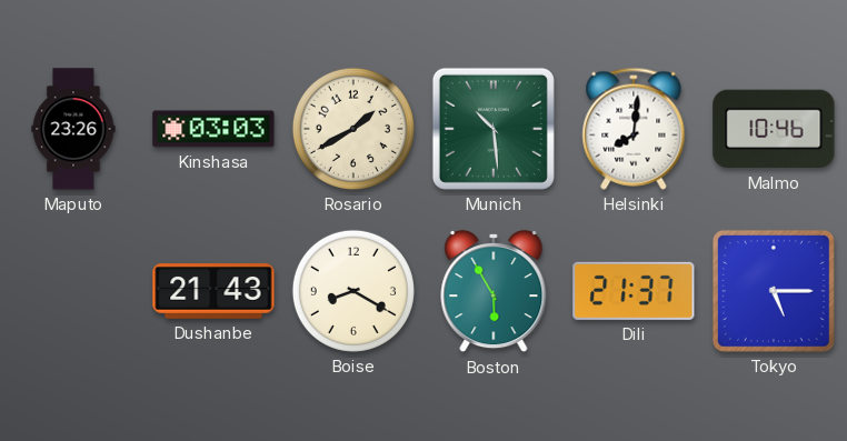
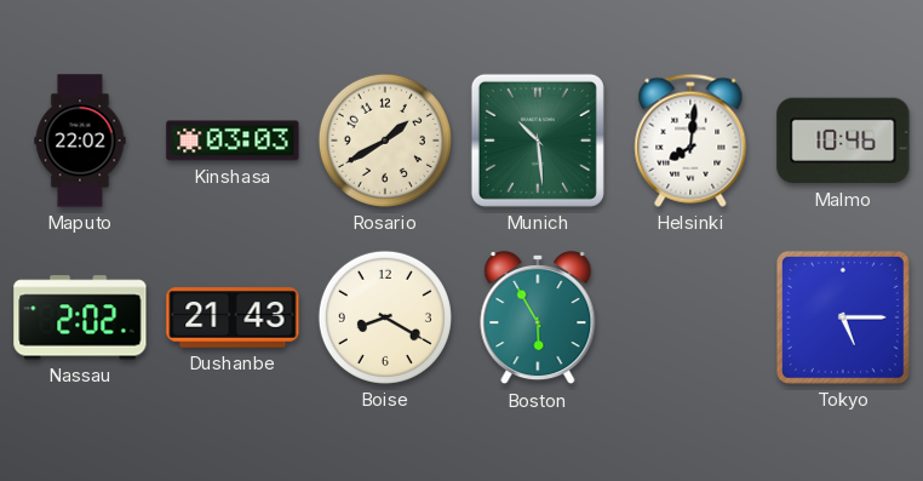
Maputo: 23:26 -> 22:02
Nassau: none -> 2:02
Dili: 21:37 -> none
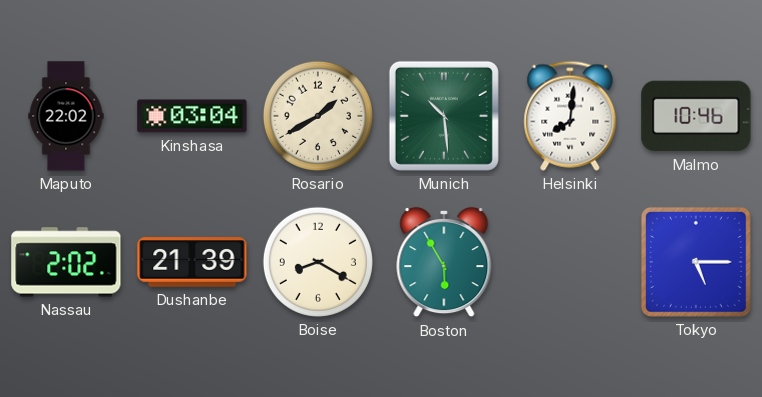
Kinshasa: 03:03 -> 03:04
Dushanbe: 21:43 -> 21:39
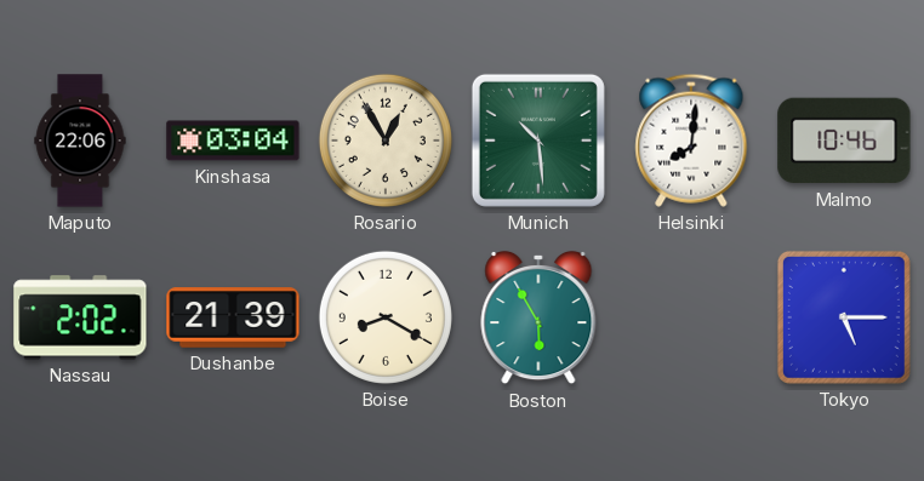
Maputo: 22:02 -> 22:06
Rosario: 1:40 -> 12:55
